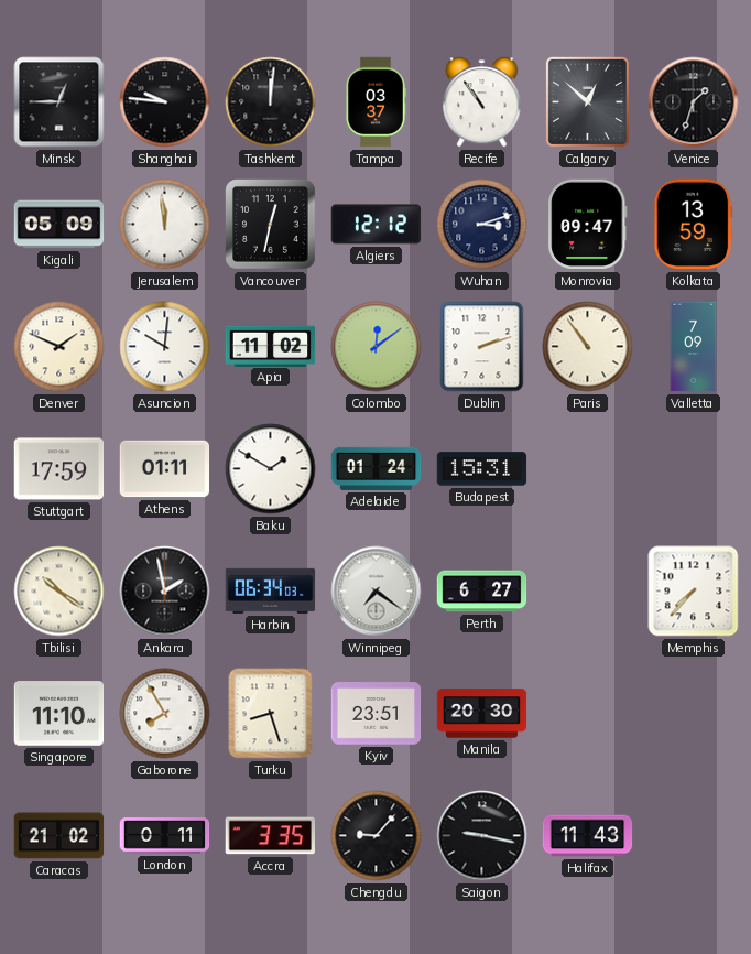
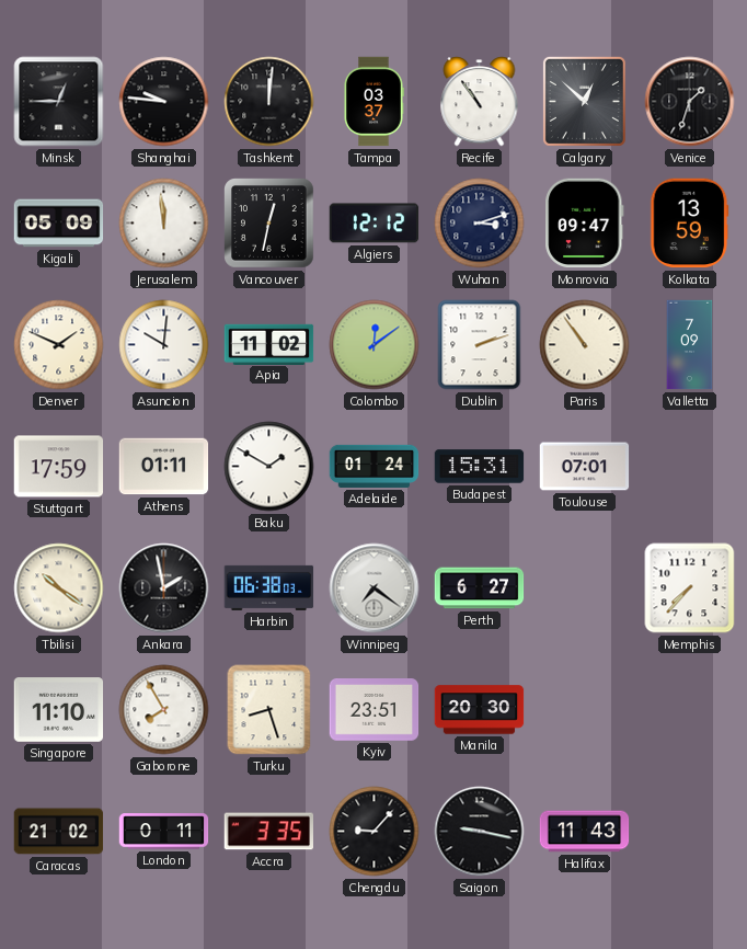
Toulouse: none -> 07:01
Harbin: 06:34 -> 06:38
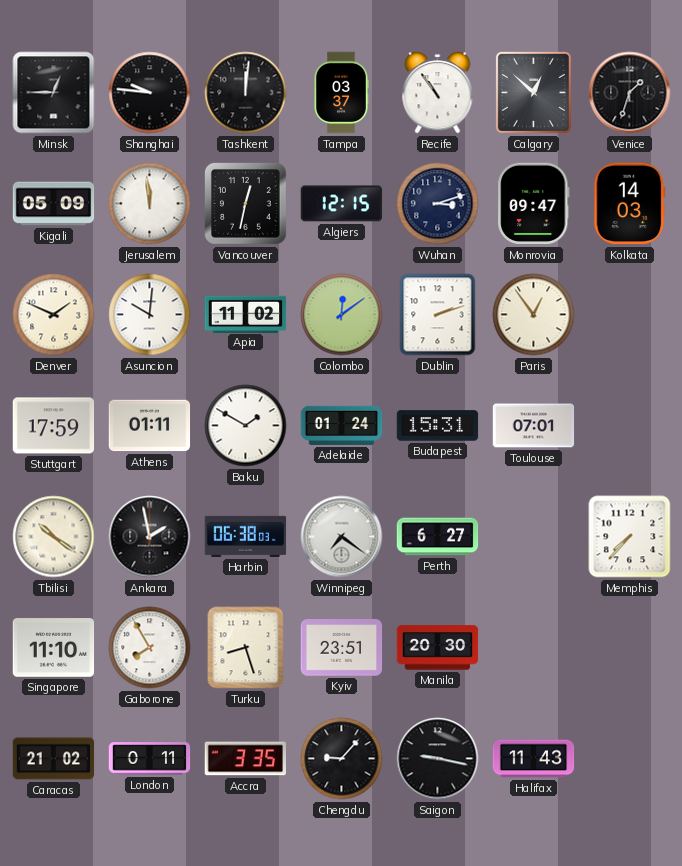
Algiers: 12:12 -> 12:15
Kolkata: 13:59 -> 14:03
Paris: 10:54 -> 12:54
Valletta: 7:09 -> none
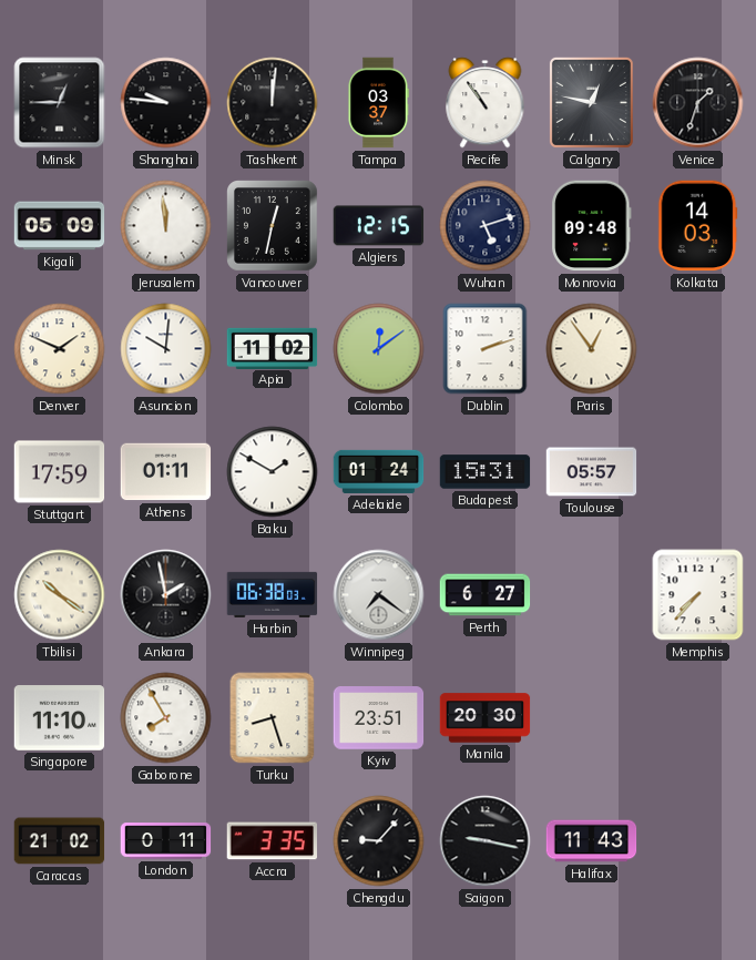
Calgary: 12:52 -> 12:47
Wuhan: 3:12 -> 5:12
Monrovia: 09:47 -> 09:48
Toulouse: 07:01 -> 05:57
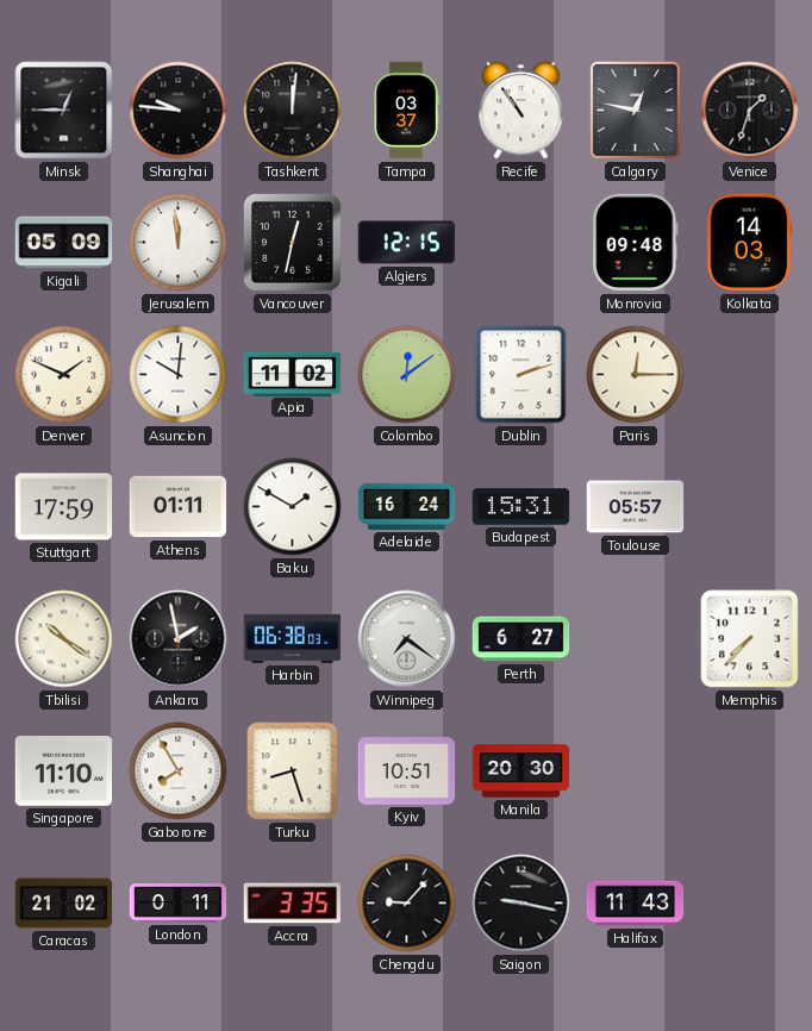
Wuhan: 5:12 -> none
Paris: 12:54 -> 12:15
Adelaide: 01:24 -> 16:24
Kyiv: 23:51 -> 10:51
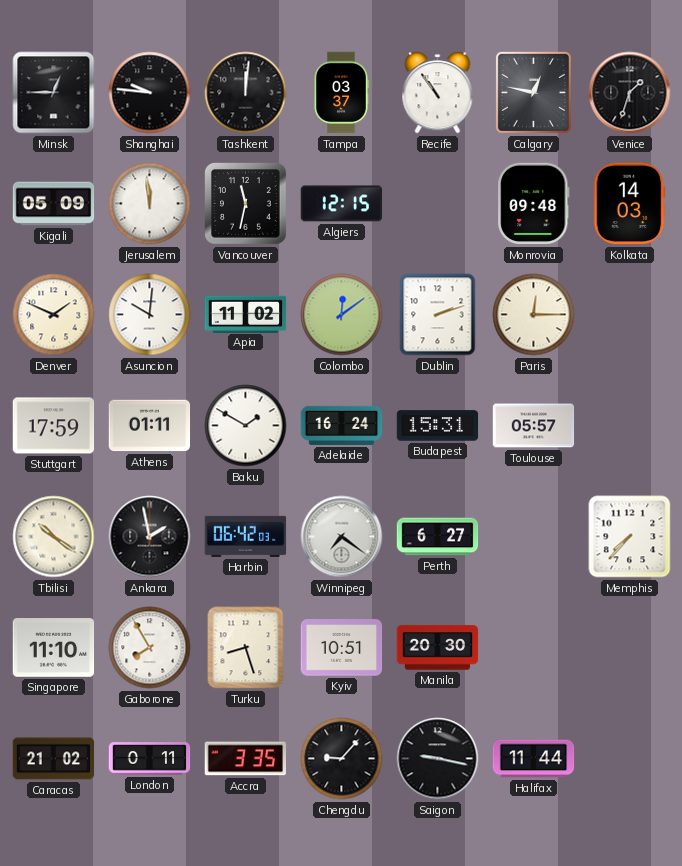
Vancouver: 12:32 -> 11:32
Harbin: 06:38 -> 06:42
Halifax: 11:43 -> 11:44
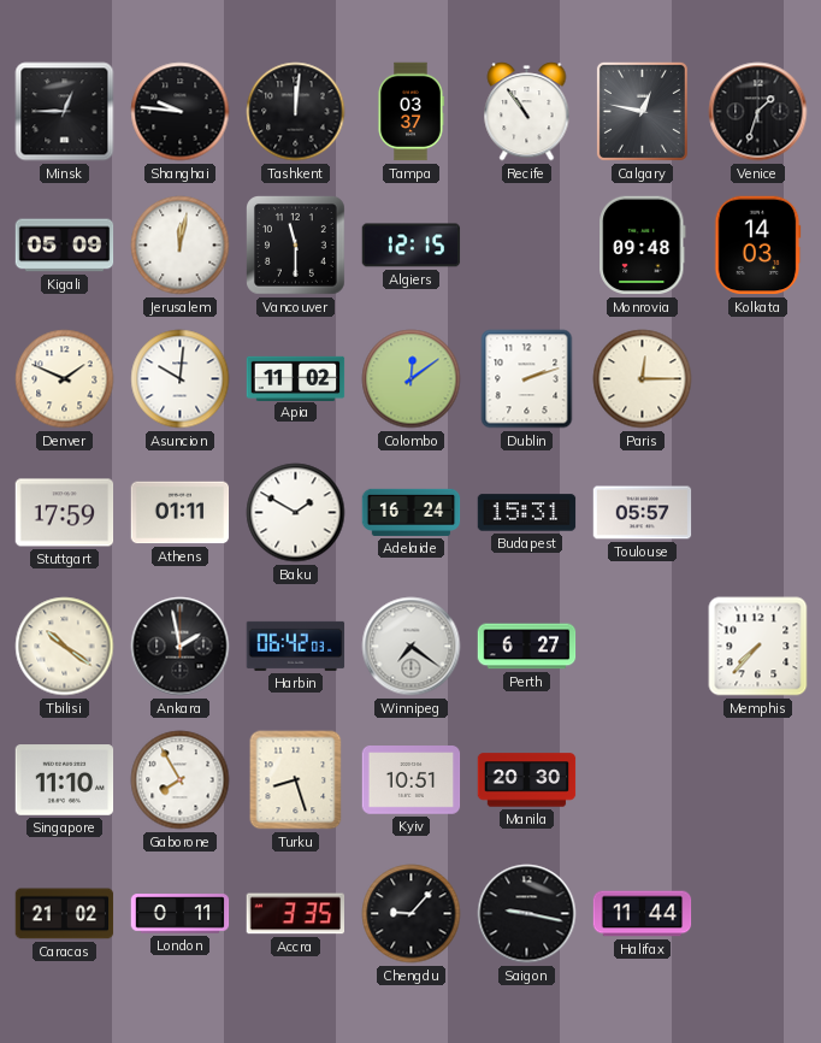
Jerusalem: 11:59 -> 12:02
Vancouver: 11:32 -> 11:30
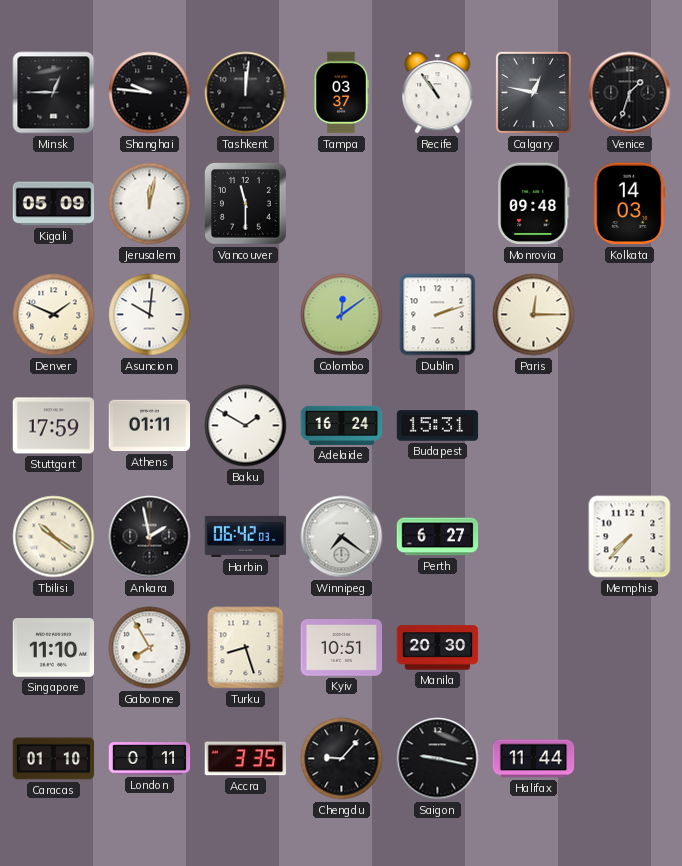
Algiers: 12:15 -> none
Apia: 11:02 -> none
Toulouse: 05:57 -> none
Caracas: 21:02 -> 01:10
